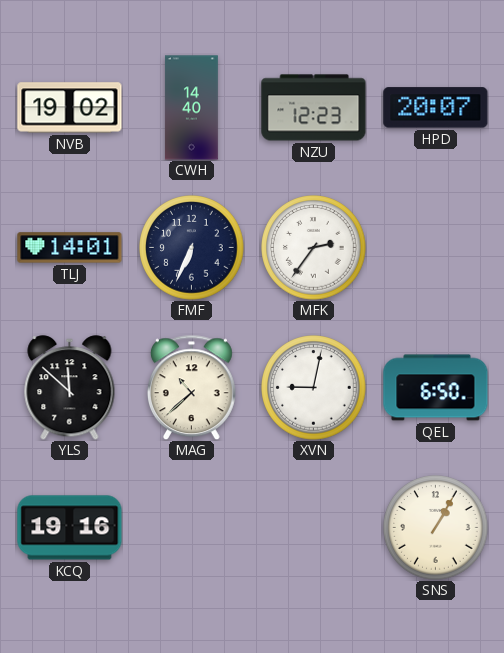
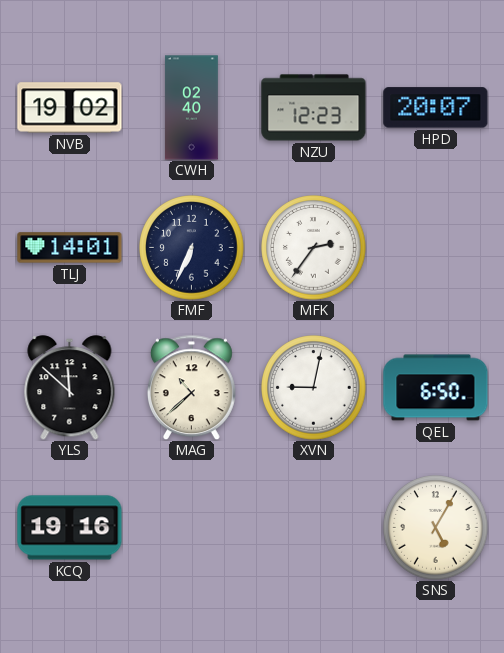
CWH: 14:40 -> 02:40
SNS: 1:05 -> 5:05
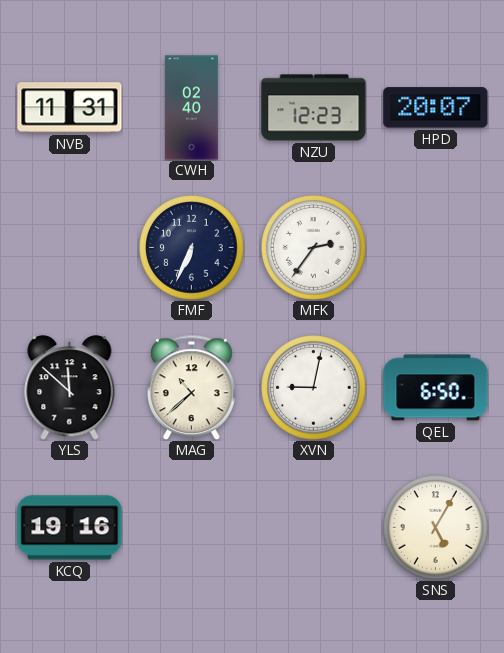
NVB: 19:02 -> 11:31
TLJ: 14:01 -> none
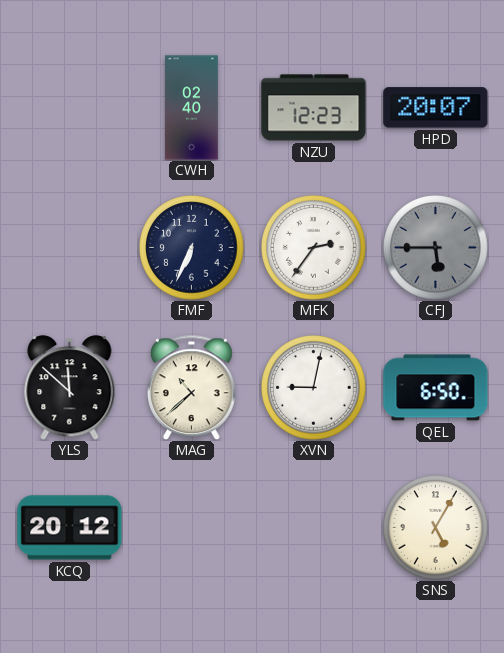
NVB: 11:31 -> none
CFJ: none -> 5:45
KCQ: 19:16 -> 20:12
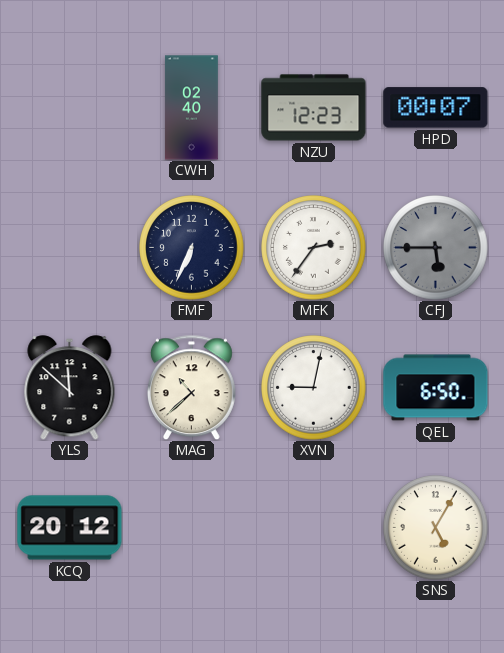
HPD: 20:07 -> 00:07
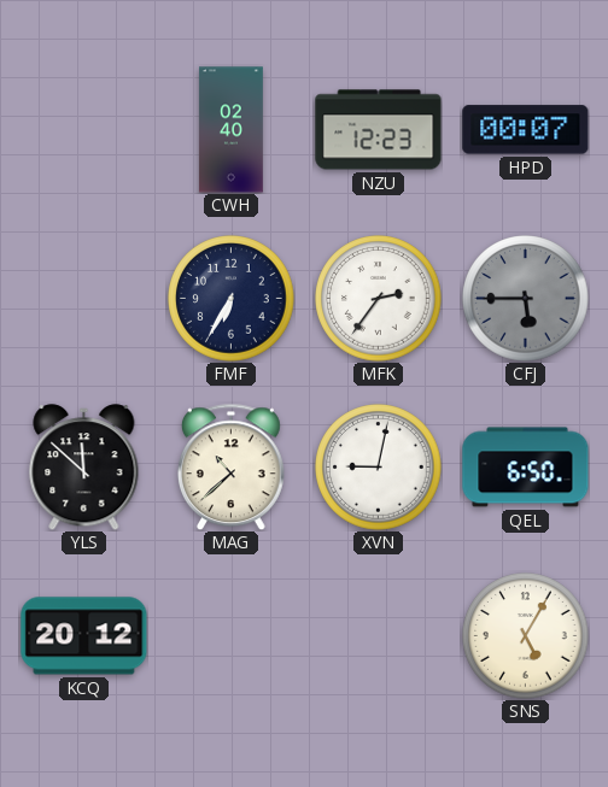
FMF: 6:34 -> 6:35
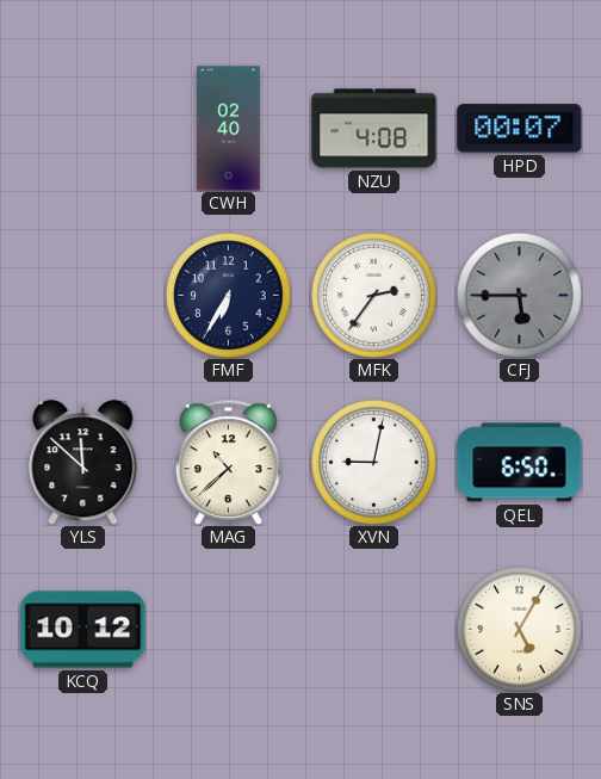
NZU: 12:23 -> 4:08
KCQ: 20:12 -> 10:12
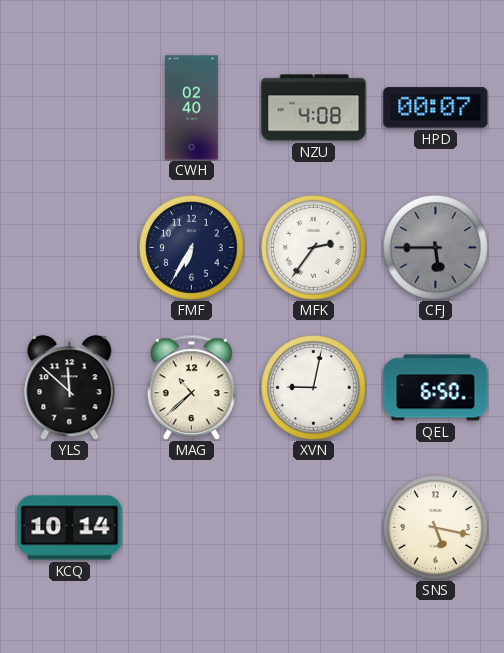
KCQ: 10:12 -> 10:14
SNS: 5:05 -> 5:17
